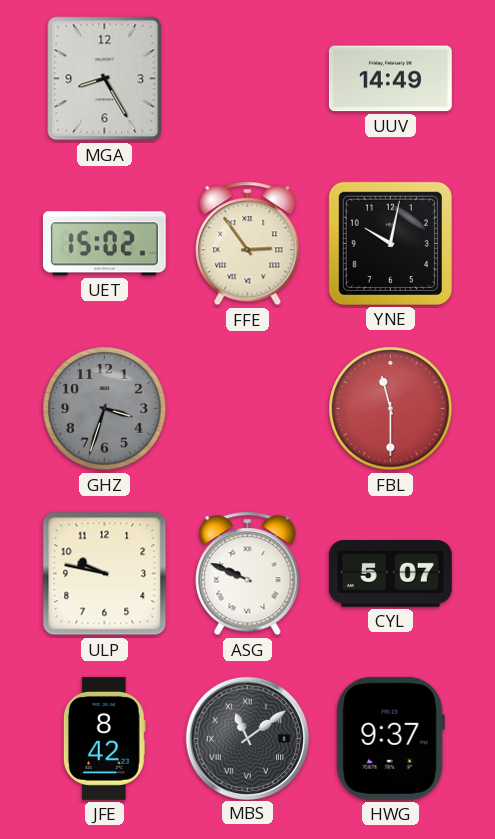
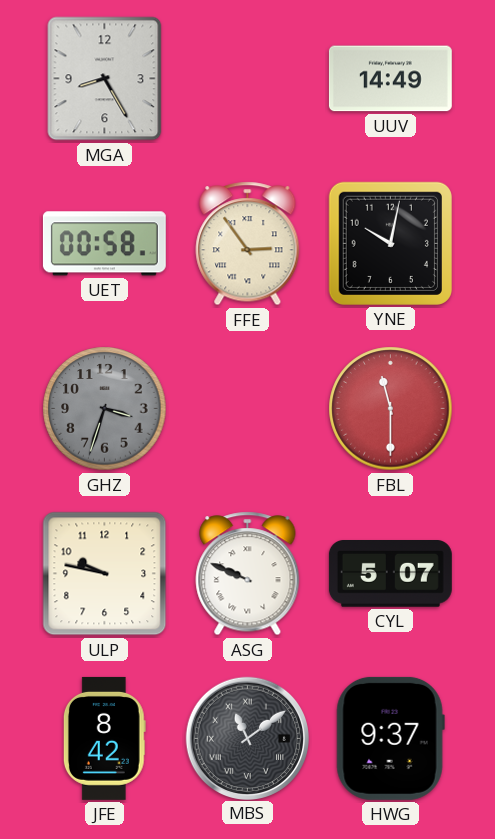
UET: 15:02 -> 00:58
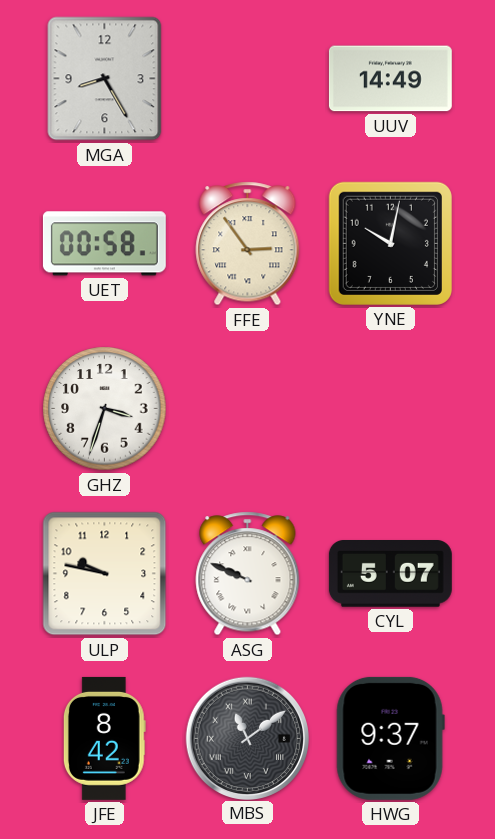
GHZ dial: grey -> white
FBL: 11:30 -> none
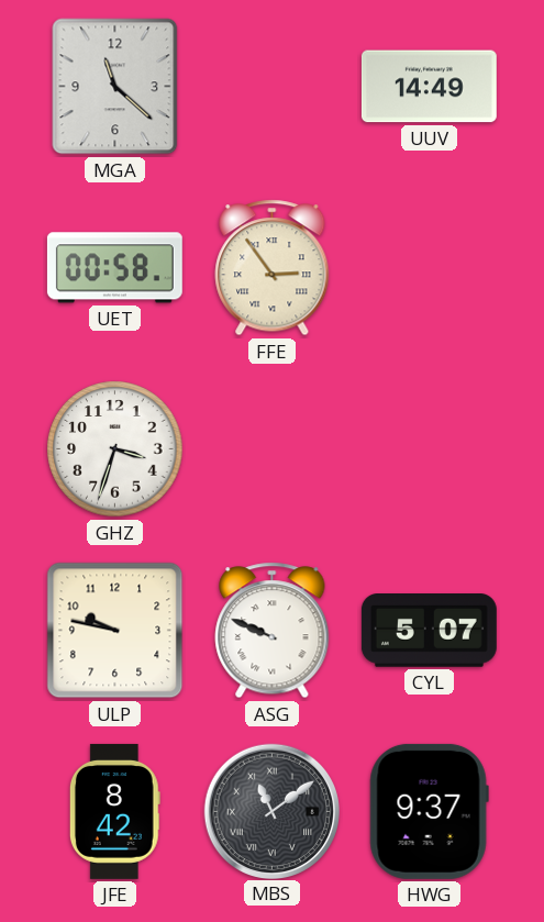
MGA: 8:25 -> 11:22
YNE: 10:02 -> none
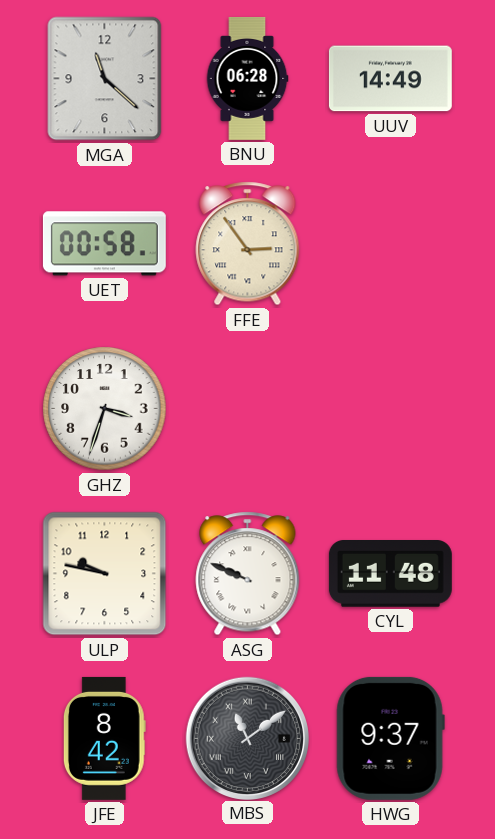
BNU: none -> 06:28
CYL: 5:07 -> 11:48
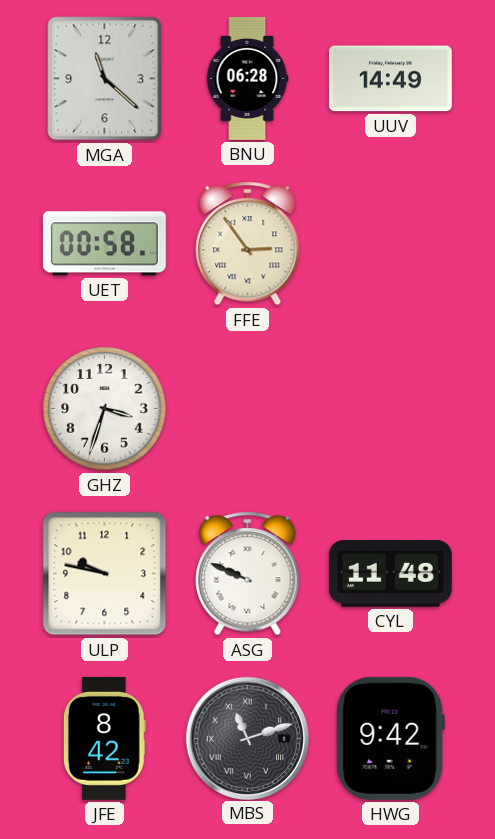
MBS: 11:09 -> 11:12
HWG: 9:37 -> 9:42
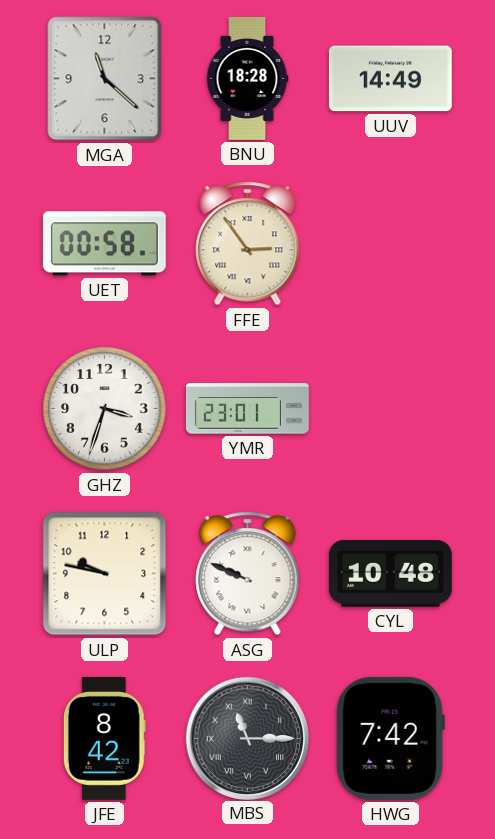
BNU: 06:28 -> 18:28
YMR: none -> 23:01
CYL: 11:48 -> 10:48
MBS: 11:12 -> 11:15
HWG: 9:42 -> 7:42
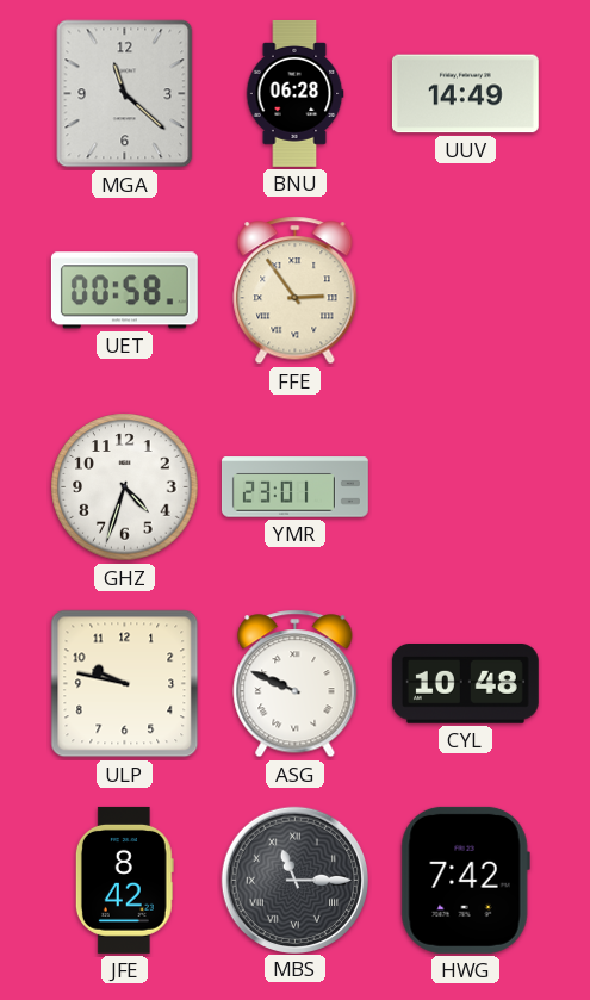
BNU: 18:28 -> 06:28
GHZ: 3:33 -> 4:33
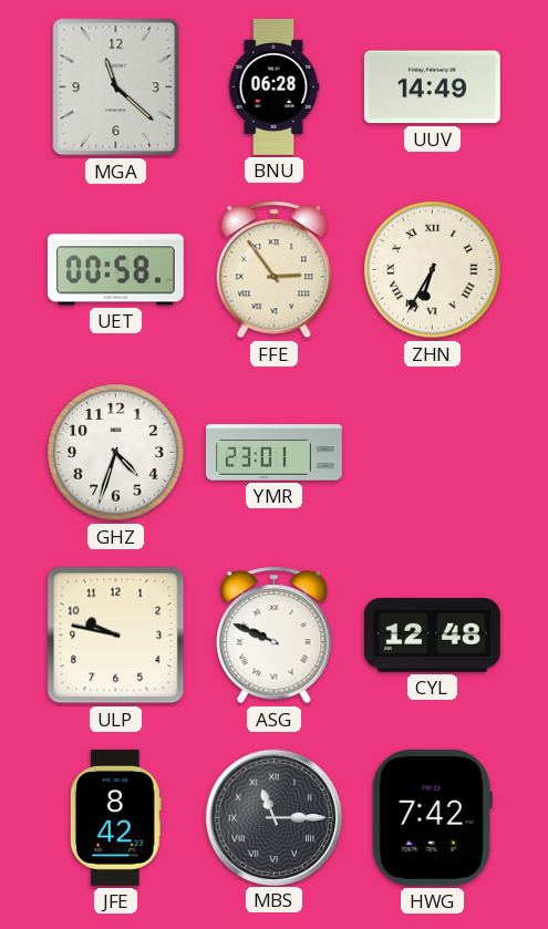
ZHN: none -> 6:35
CYL: 10:48 -> 12:48
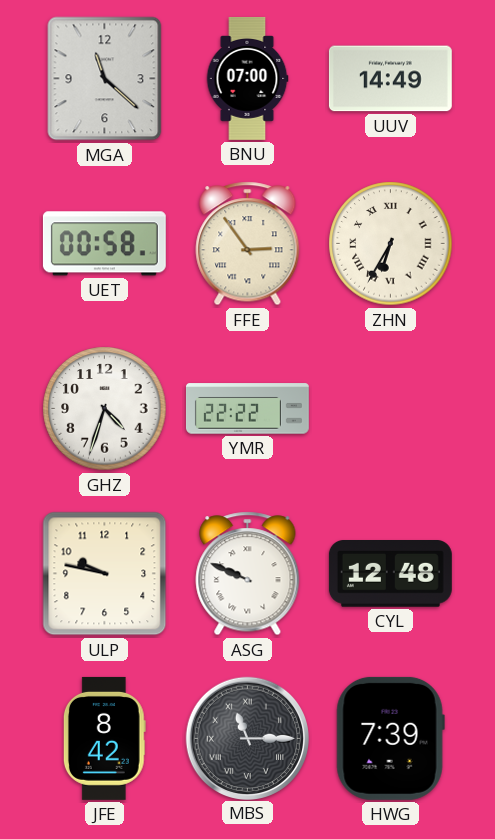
BNU: 06:28 -> 07:00
YMR: 23:01 -> 22:22
HWG: 7:42 -> 7:39
